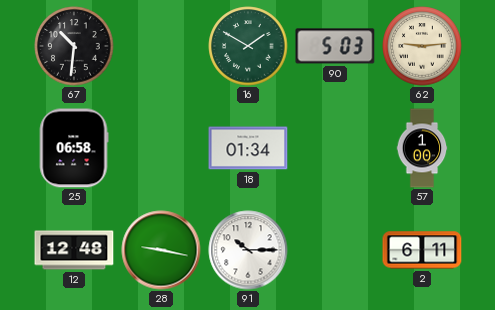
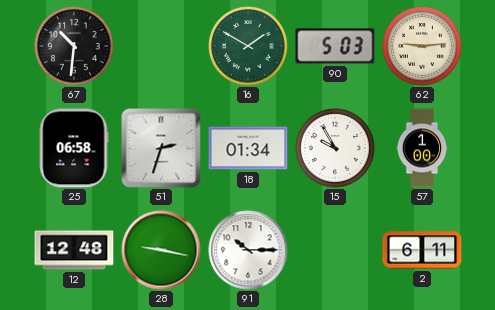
51: none -> 2:33
15: none -> 9:55
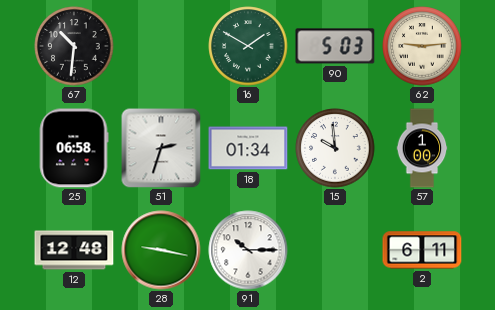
15: 9:55 -> 9:59
